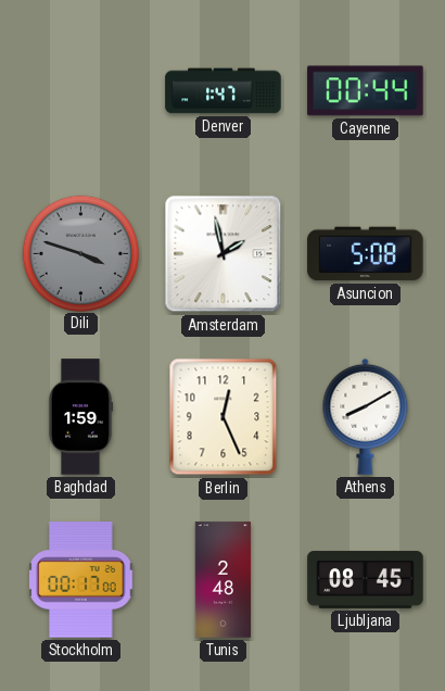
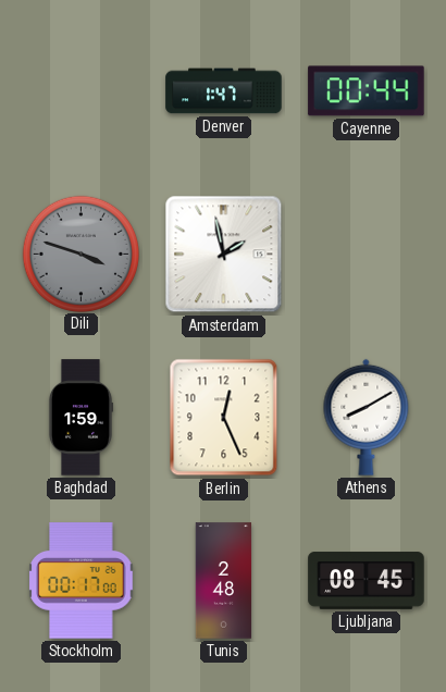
Asuncion: 5:08 -> none
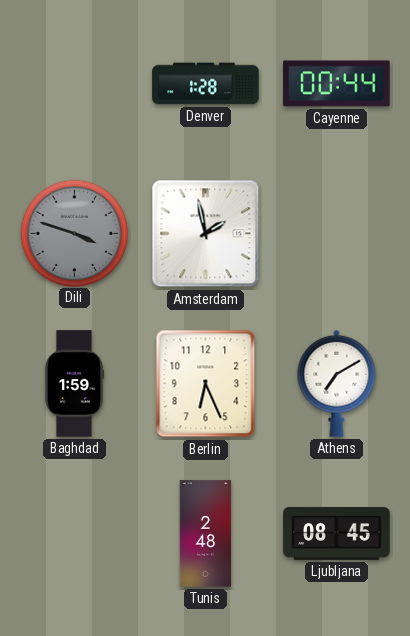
Denver: 1:47 -> 1:28
Berlin: 12:26 -> 6:26
Athens: 8:10 -> 7:10
Stockholm: 00:17 -> none
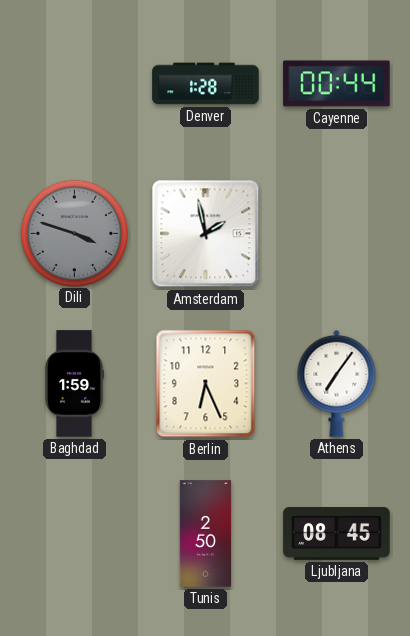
Athens: 7:10 -> 7:06
Tunis: 2:48 -> 2:50
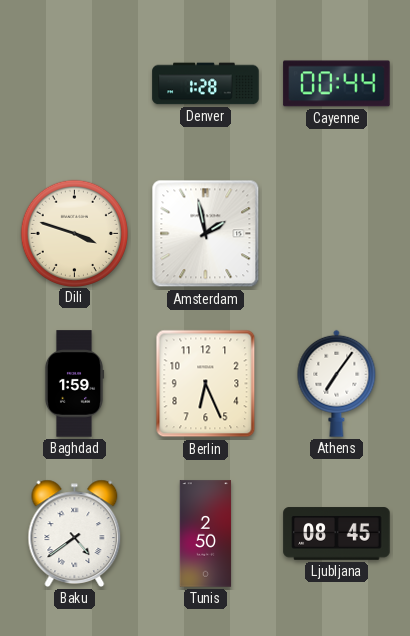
Dili dial: grey -> cream
Baku: none -> 4:39
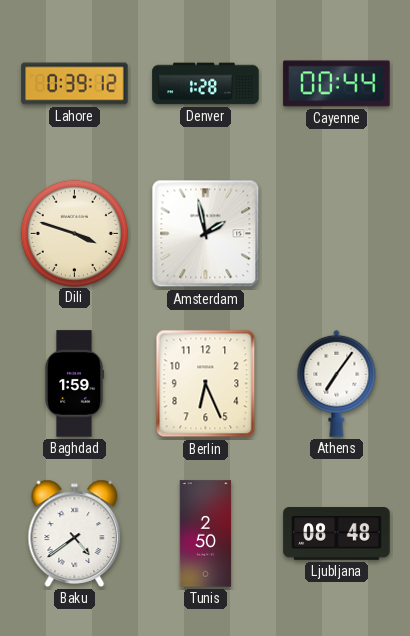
Lahore: none -> 0:39
Ljubljana: 08:45 -> 08:48
